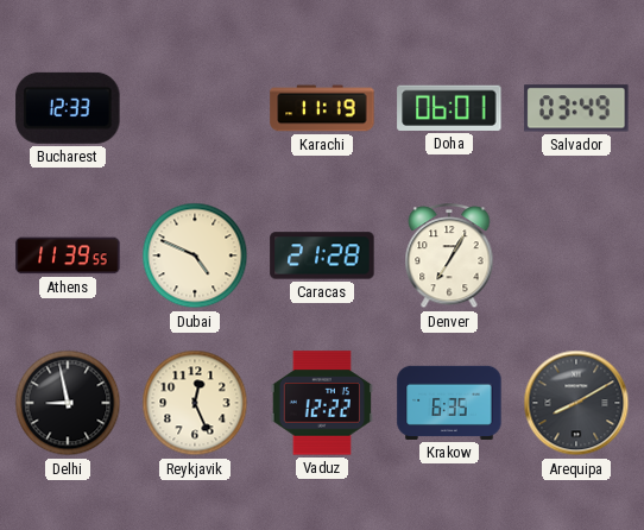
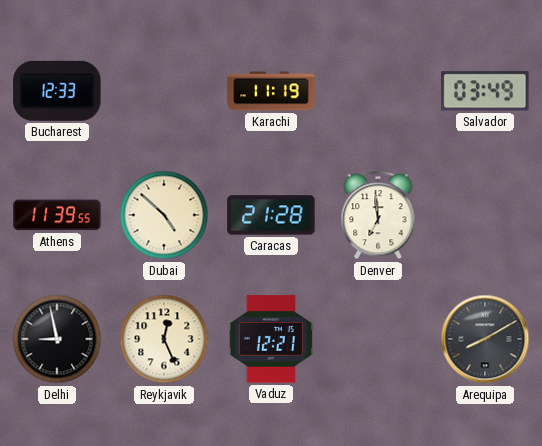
Doha: 06:01 -> none
Dubai: 4:49 -> 4:52
Denver: 7:05 -> 6:59
Vaduz: 12:22 -> 12:21
Krakow: 6:35 -> none
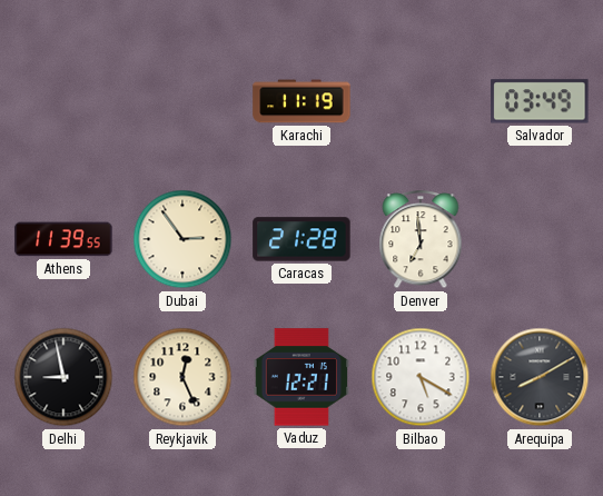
Bucharest: 12:33 -> none
Dubai: 4:52 -> 2:54
Bilbao: none -> 5:20
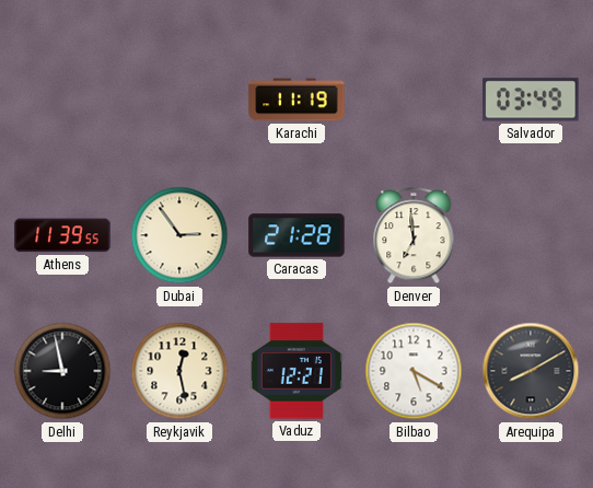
Reykjavik: 12:26 -> 12:28
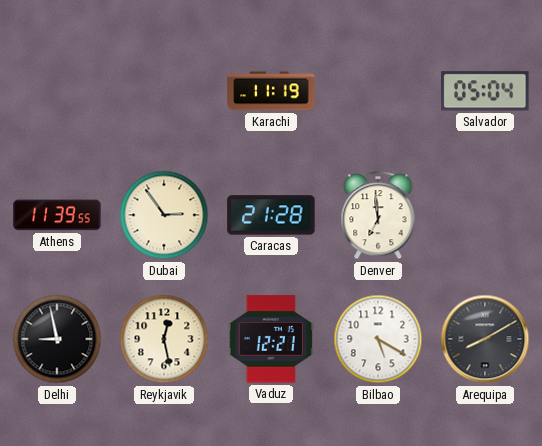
Salvador: 03:49 -> 05:04
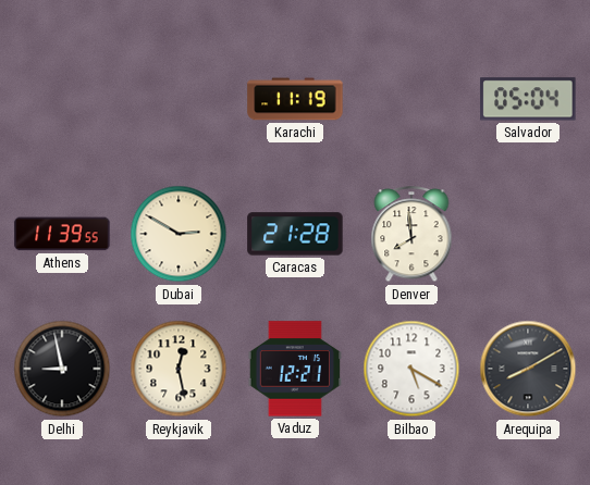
Dubai: 2:54 -> 2:50
Denver: 6:59 -> 7:59
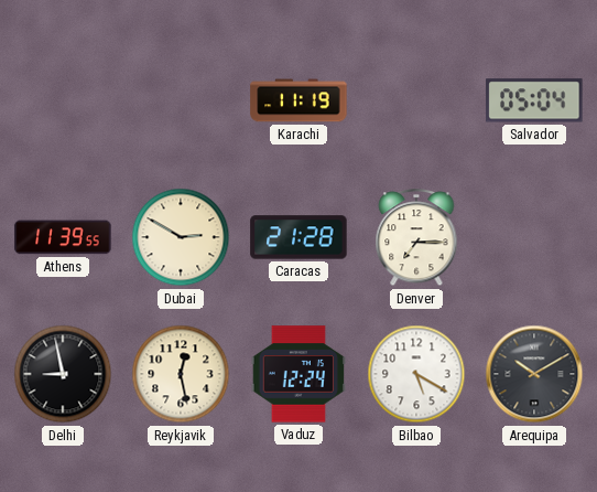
Denver: 7:59 -> 7:15
Vaduz: 12:21 -> 12:24
Arequipa: 8:10 -> 10:10
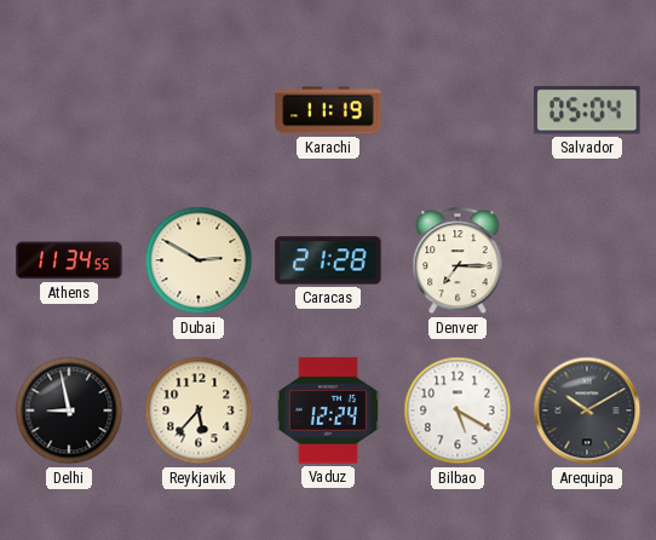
Athens: 11:39 -> 11:34
Reykjavik: 12:28 -> 5:37
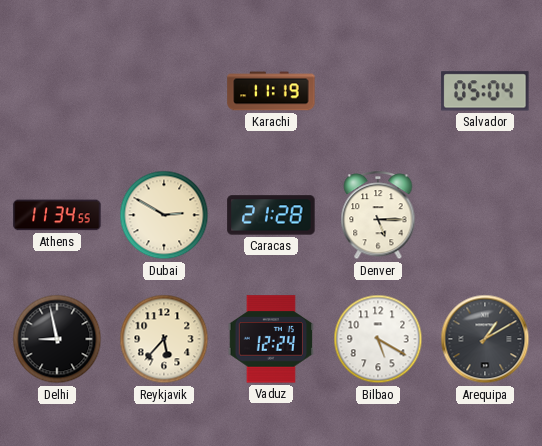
Denver: 7:15 -> 5:15
Arequipa: 10:10 -> 1:10
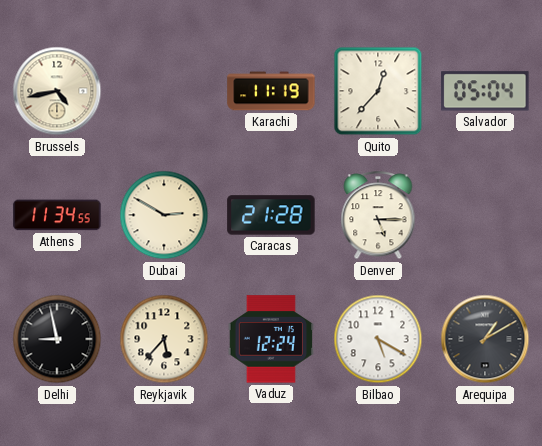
Brussels: none -> 4:43
Quito: none -> 12:37
